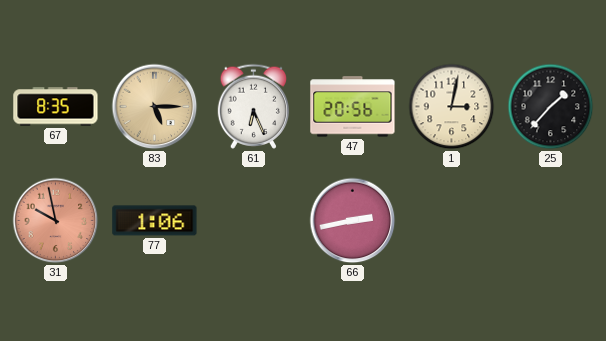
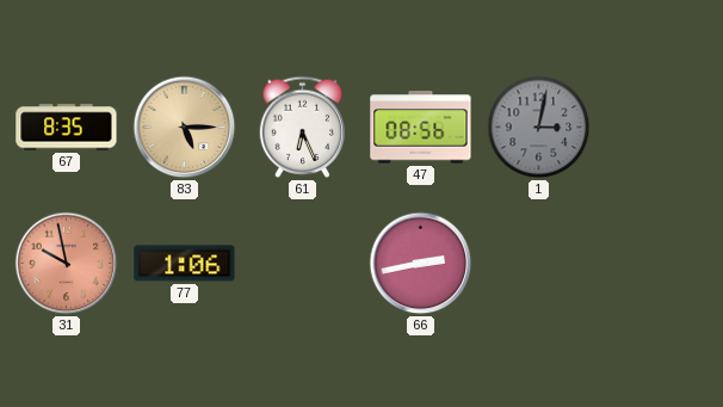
47: 20:56 -> 08:56
1 dial: cream -> grey
25: 1:37 -> none
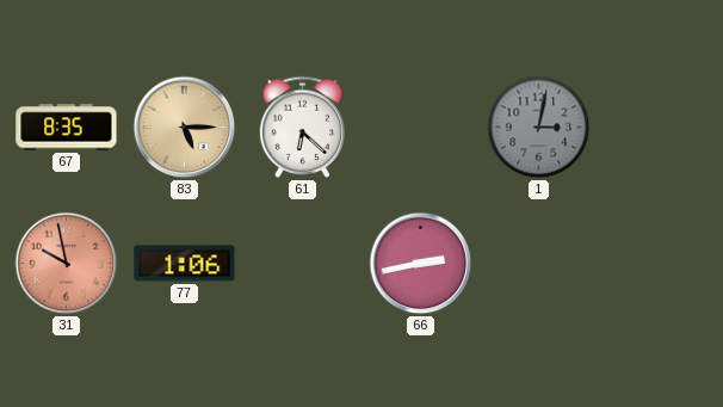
61: 6:26 -> 6:22
47: 08:56 -> none
